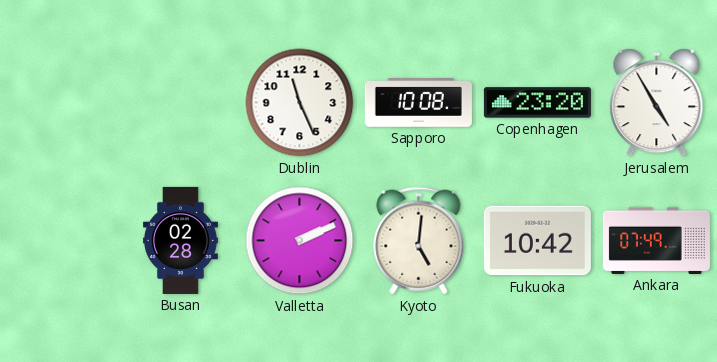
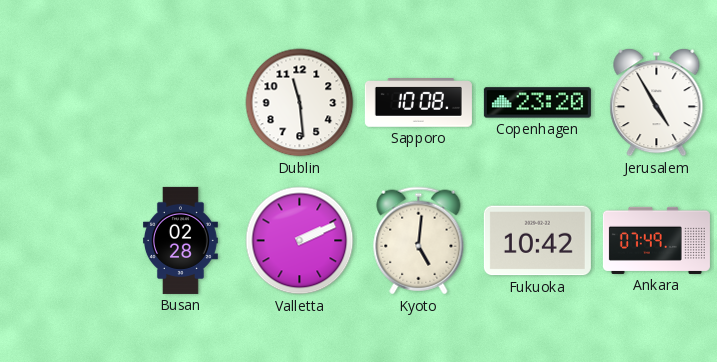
Dublin: 11:26 -> 11:29
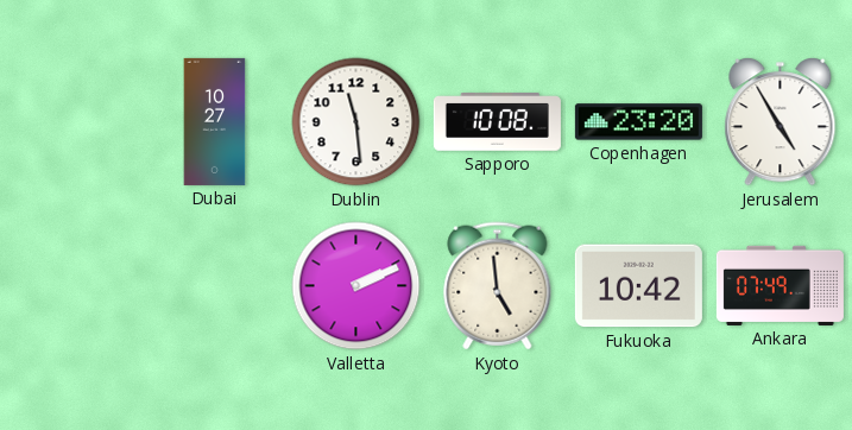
Dubai: none -> 10:27
Busan: 02:28 -> none
Kyoto: 5:01 -> 4:59
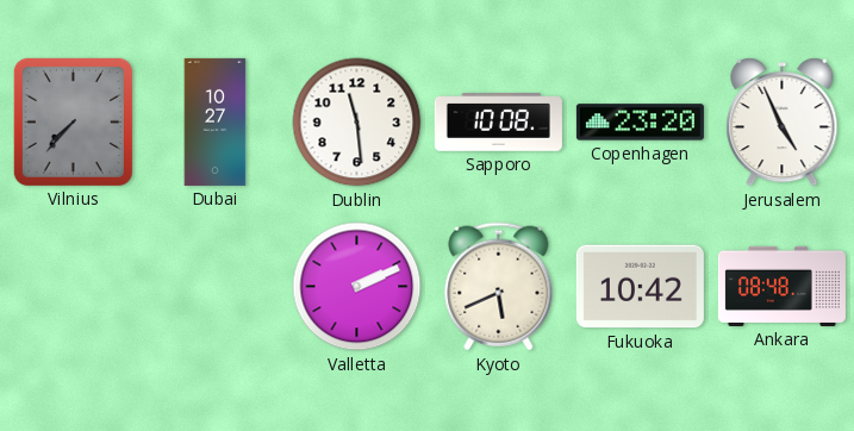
Vilnius: none -> 7:37
Jerusalem: 4:55 -> 4:56
Kyoto: 4:59 -> 5:41
Ankara: 07:49 -> 08:48
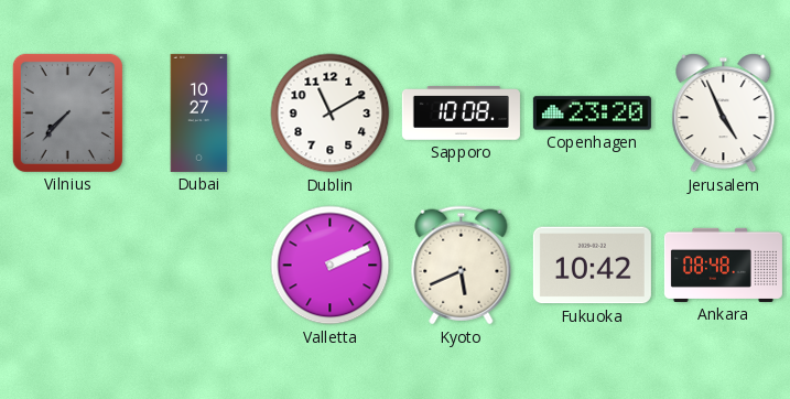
Dublin: 11:29 -> 11:10
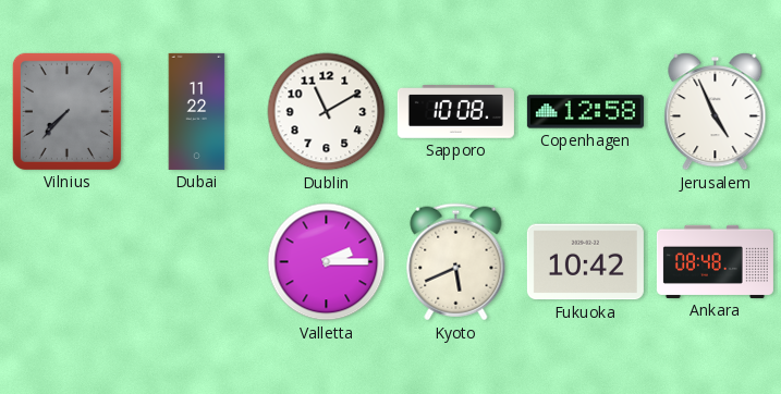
Dubai: 10:27 -> 11:22
Copenhagen: 23:20 -> 12:58
Valletta: 2:11 -> 2:15
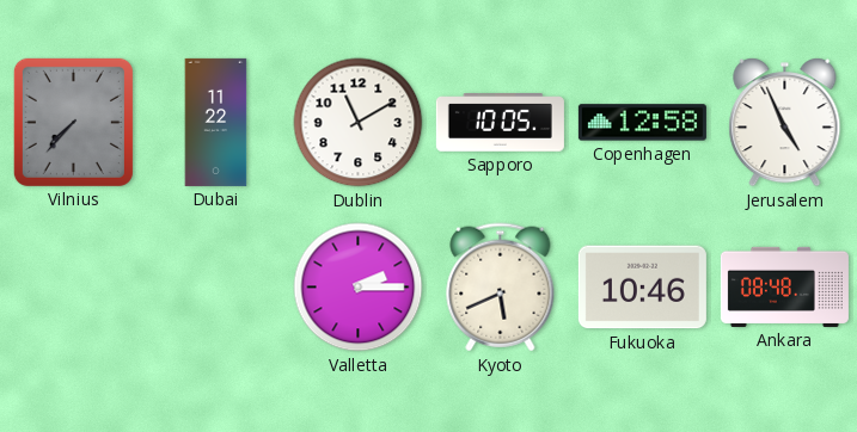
Sapporo: 10:08 -> 10:05
Fukuoka: 10:42 -> 10:46
